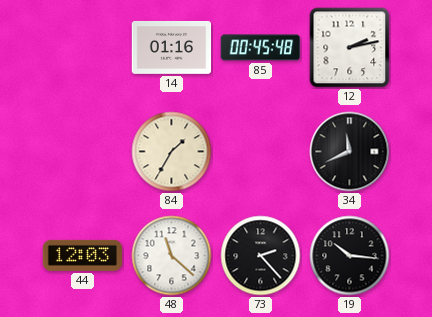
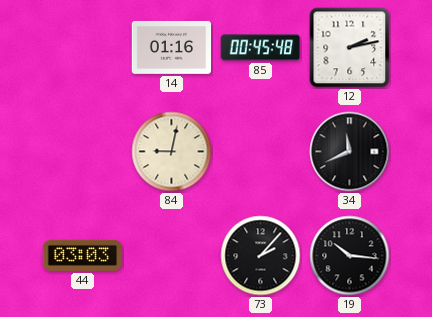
84: 1:35 -> 9:02
44: 12:03 -> 03:03
48: 11:22 -> none
73: 2:23 -> 2:07
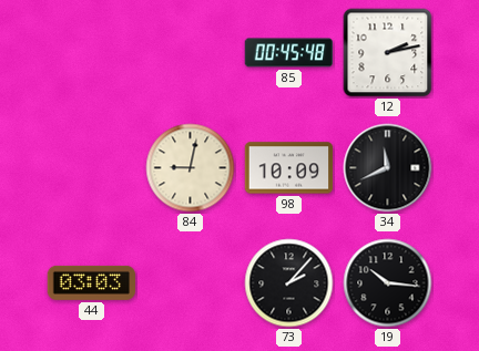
14: 01:16 -> none
98: none -> 10:09
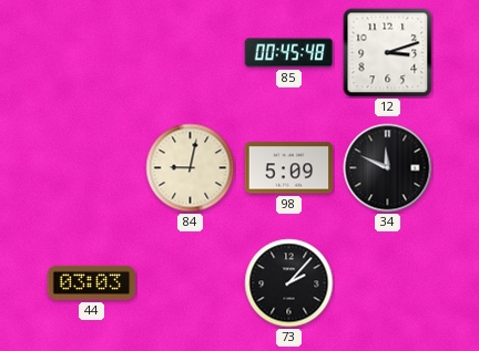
12: 2:13 -> 3:12
98: 10:09 -> 5:09
34: 11:41 -> 11:49
19: 10:16 -> none
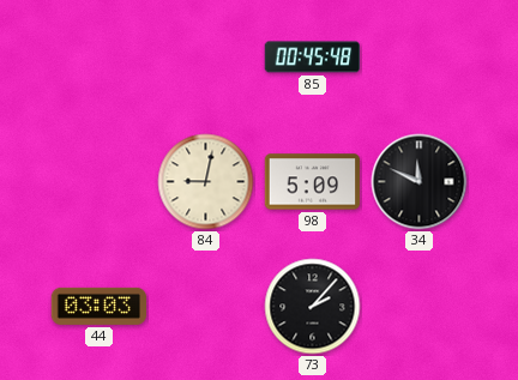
12: 3:12 -> none
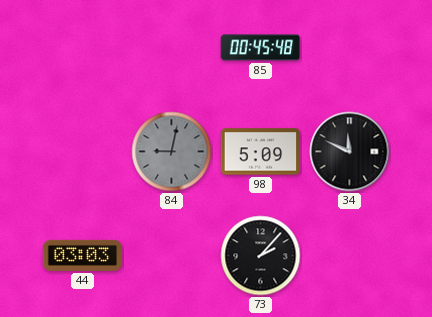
84 dial: cream -> grey
